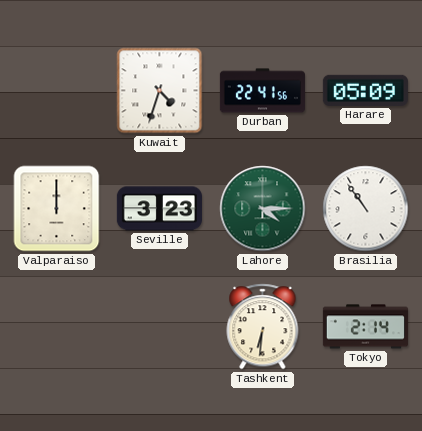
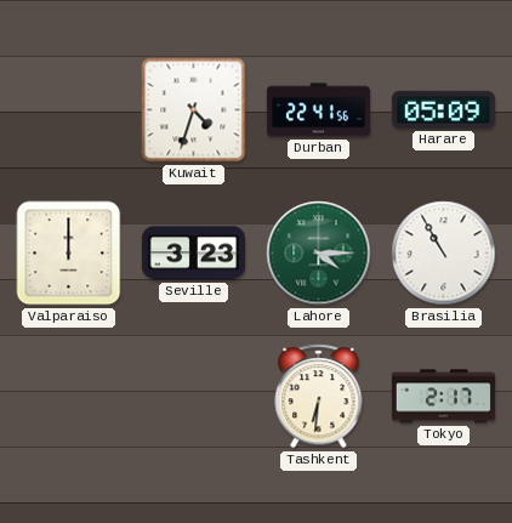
Brasilia: 10:54 -> 10:55
Tokyo: 2:14 -> 2:17
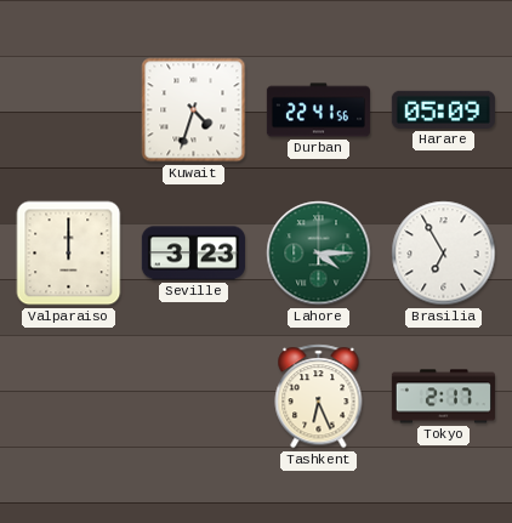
Brasilia: 10:55 -> 6:55
Tashkent: 6:31 -> 6:26
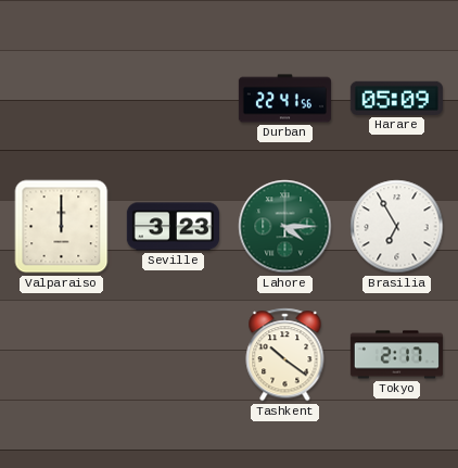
Kuwait: 4:33 -> none
Tashkent: 6:26 -> 10:21
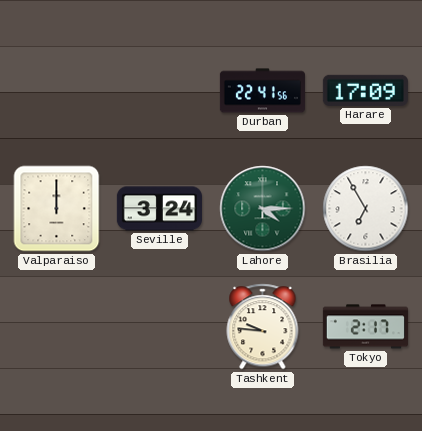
Harare: 05:09 -> 17:09
Seville: 3:23 -> 3:24
Tashkent: 10:21 -> 9:46
